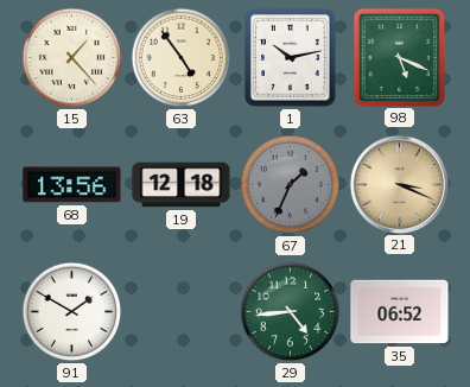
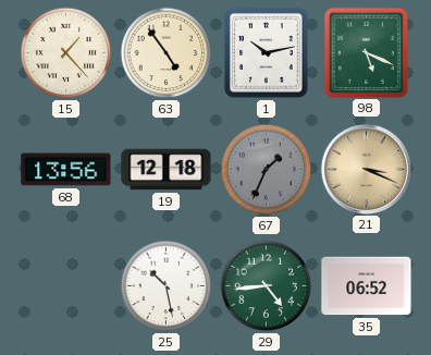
91: 1:50 -> none
25: none -> 10:28
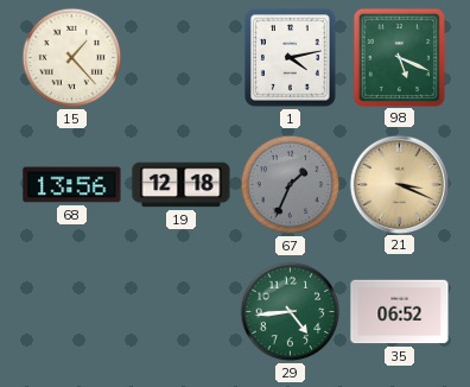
63: 4:54 -> none
1: 10:13 -> 4:13
25: 10:28 -> none
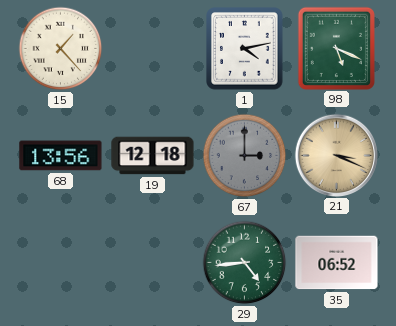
67: 1:34 -> 3:00
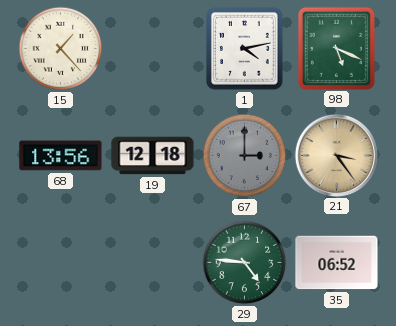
21: 3:19 -> 3:24
29: 4:44 -> 4:46
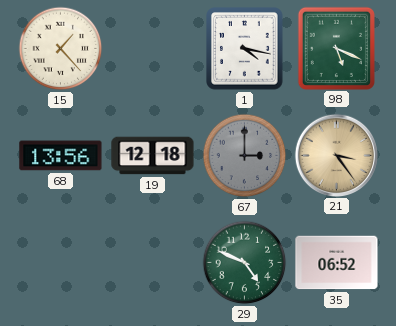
1: 4:13 -> 4:17
29: 4:46 -> 4:49
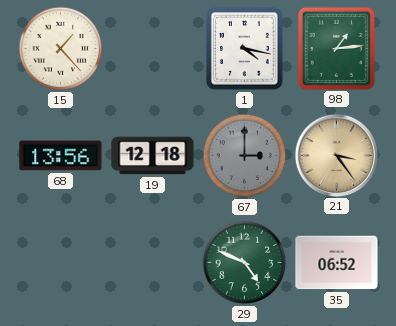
98: 5:19 -> 1:14
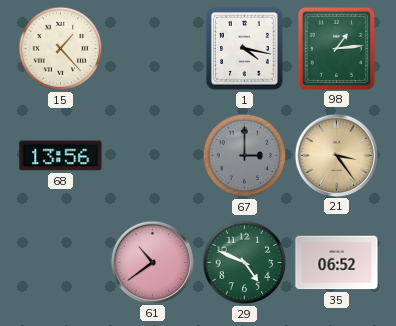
19: 12:18 -> none
61: none -> 10:39
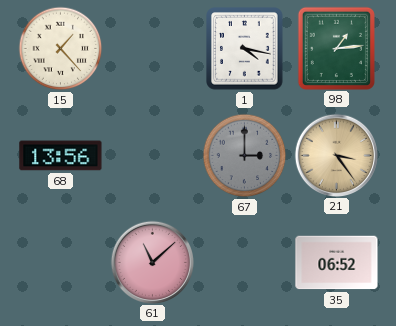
61: 10:39 -> 11:08
29: 4:49 -> none
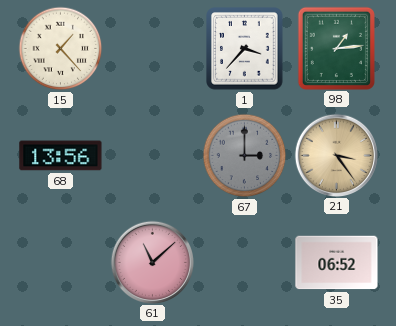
1: 4:17 -> 3:37
